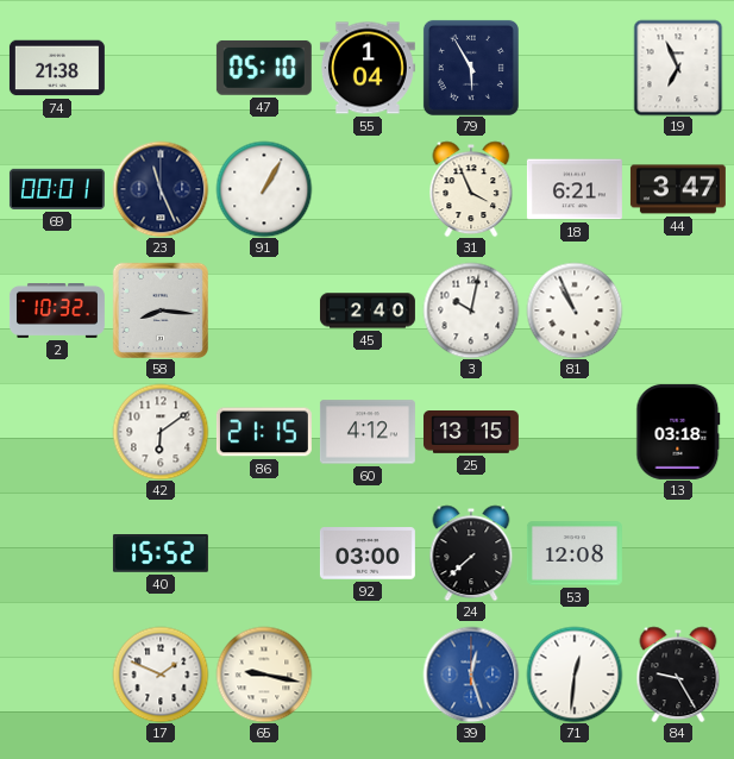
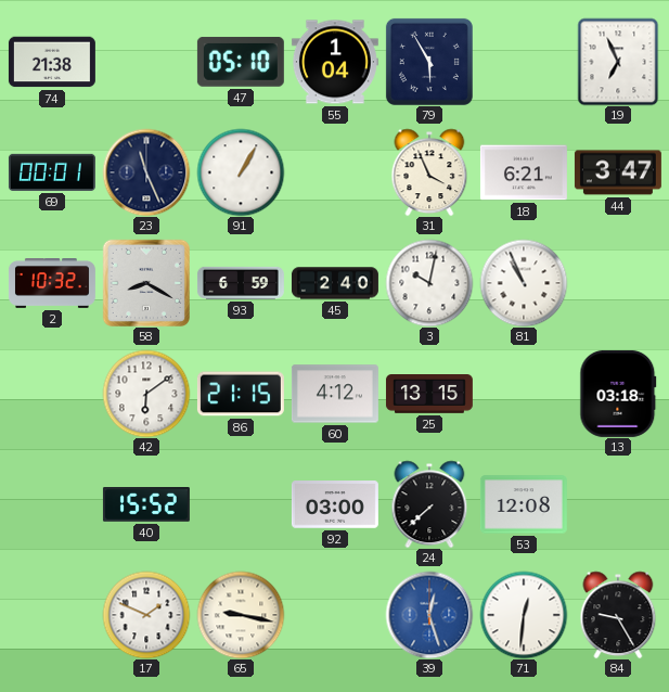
58: 8:16 -> 8:20
93: none -> 6:59
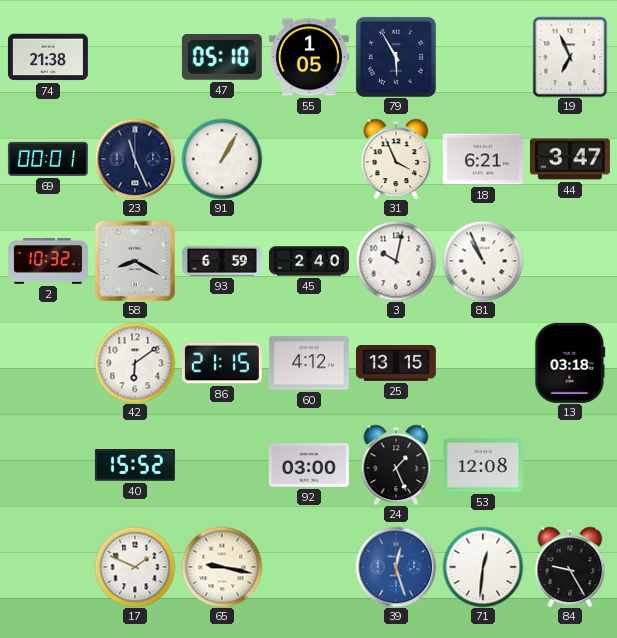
55: 1:04 -> 1:05
24: 7:38 -> 1:26
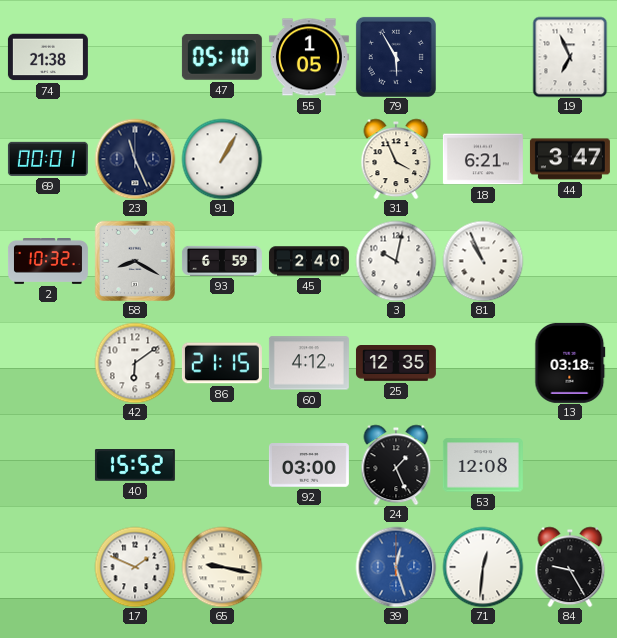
25: 13:15 -> 12:35
